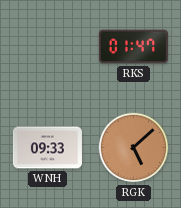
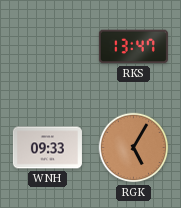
RKS: 01:47 -> 13:47
RGK: 5:08 -> 5:05
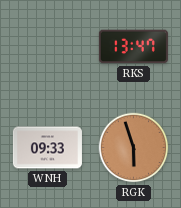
RGK: 5:05 -> 5:57
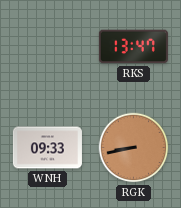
RGK: 5:57 -> 8:43
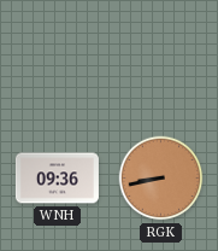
RKS: 13:47 -> none
WNH: 09:33 -> 09:36
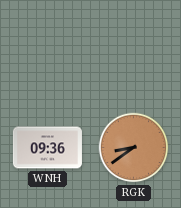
RGK: 8:43 -> 8:39
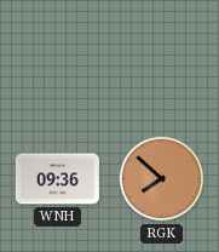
RGK: 8:39 -> 7:52
